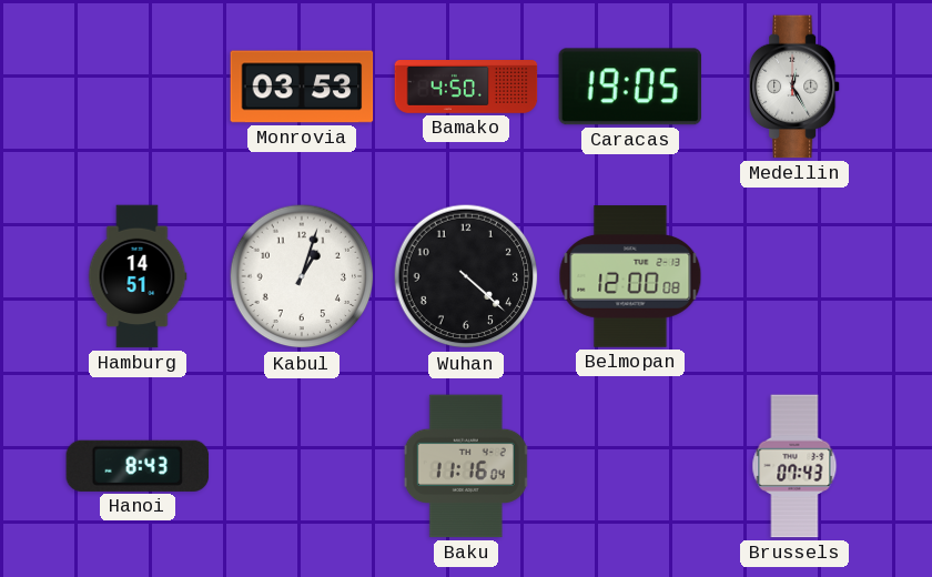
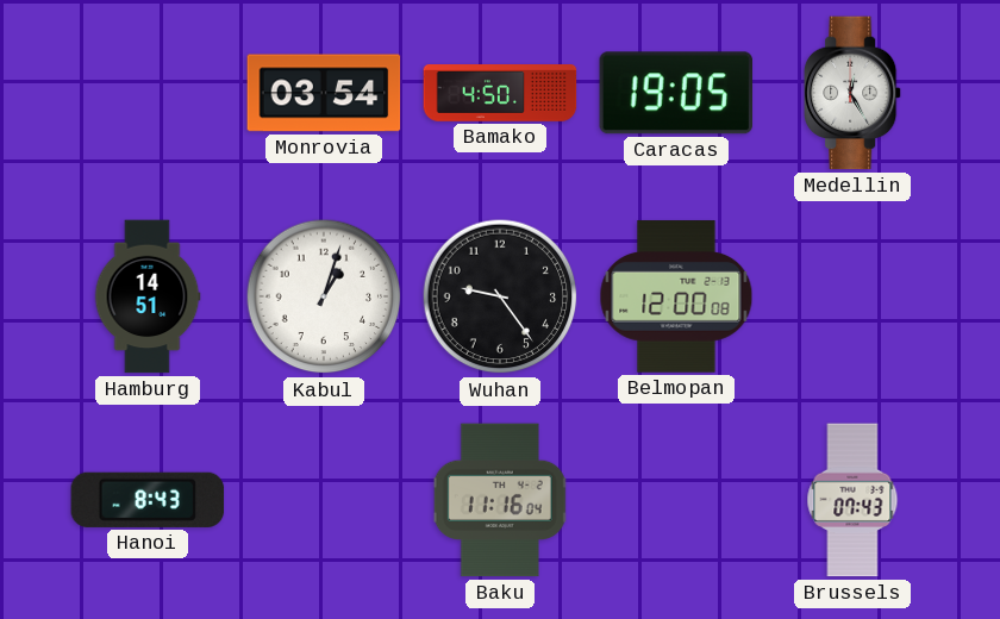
Monrovia: 03:53 -> 03:54
Wuhan: 4:22 -> 9:24
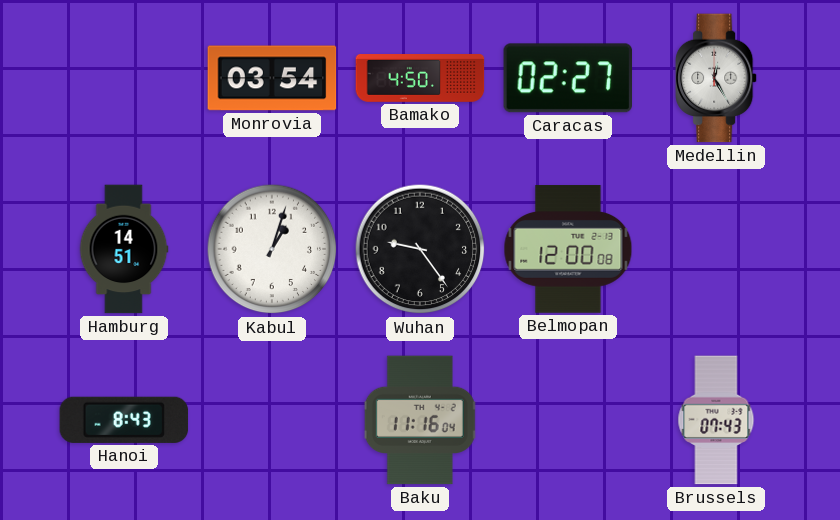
Caracas: 19:05 -> 02:27
